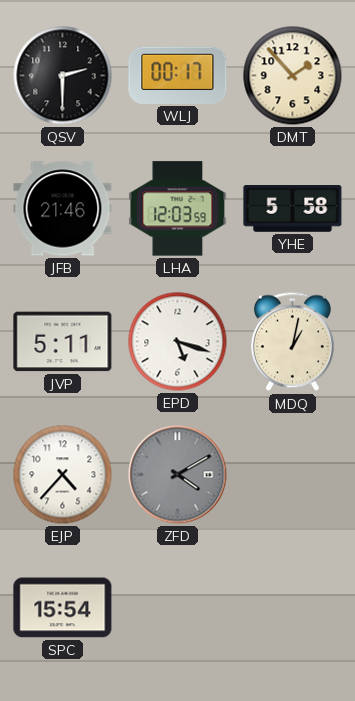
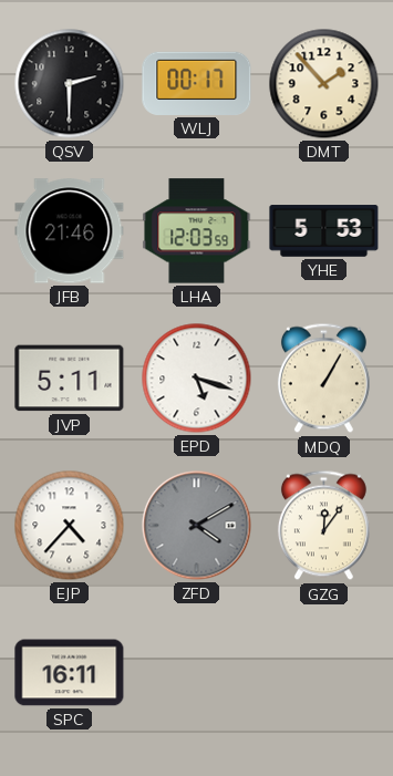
YHE: 5:58 -> 5:53
MDQ: 1:02 -> 1:05
GZG: none -> 12:06
SPC: 15:54 -> 16:11
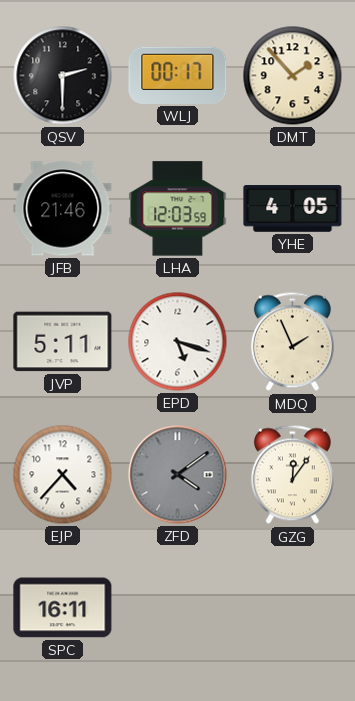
YHE: 5:53 -> 4:05
MDQ: 1:05 -> 1:56
ZFD: 4:10 -> 4:09
